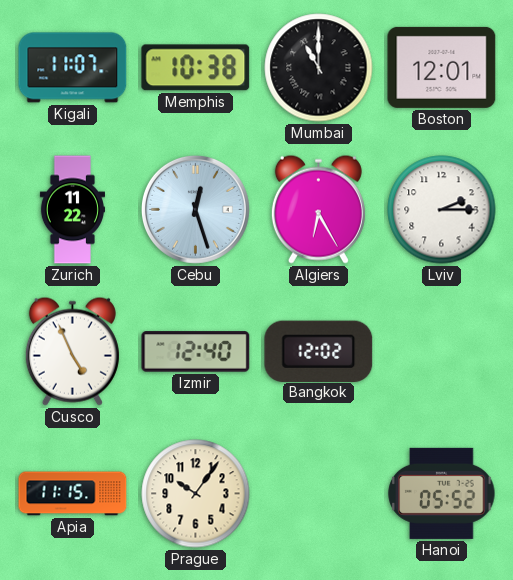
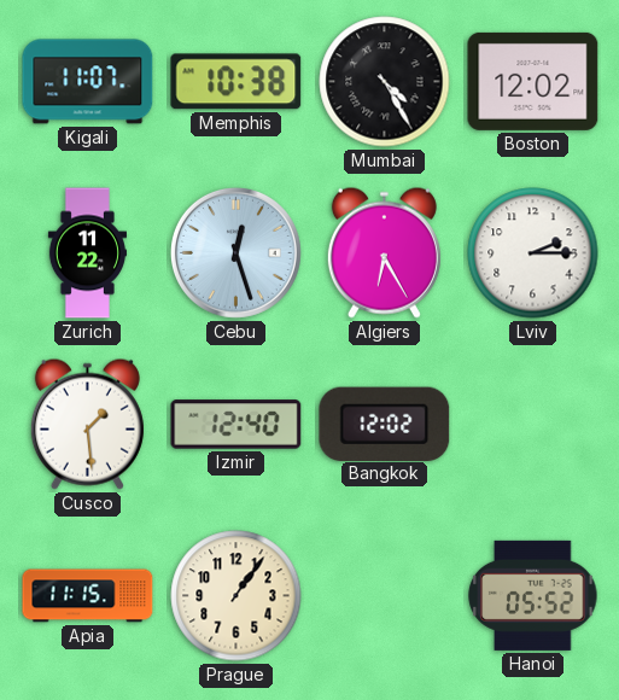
Mumbai: 11:00 -> 4:25
Boston: 12:01 -> 12:02
Cusco: 4:56 -> 1:29
Prague: 10:06 -> 1:06
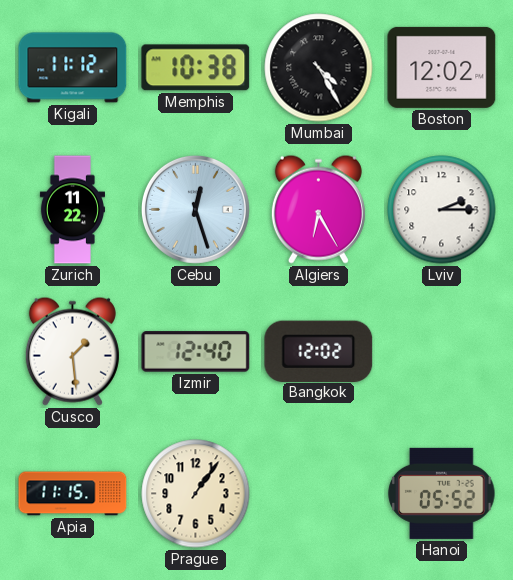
Kigali: 11:07 -> 11:12
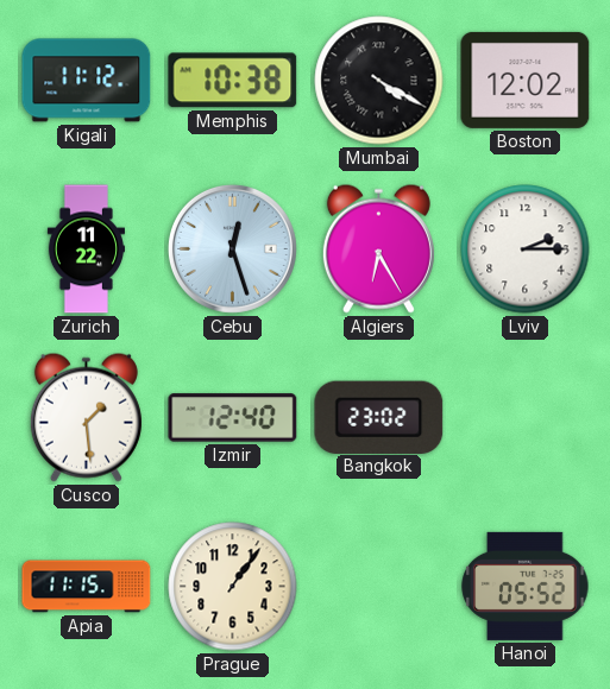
Mumbai: 4:25 -> 4:20
Bangkok: 12:02 -> 23:02
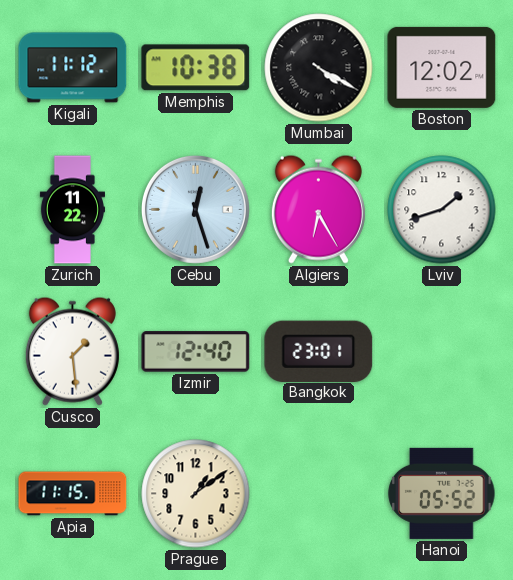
Lviv: 2:15 -> 1:42
Bangkok: 23:02 -> 23:01
Prague: 1:06 -> 1:09
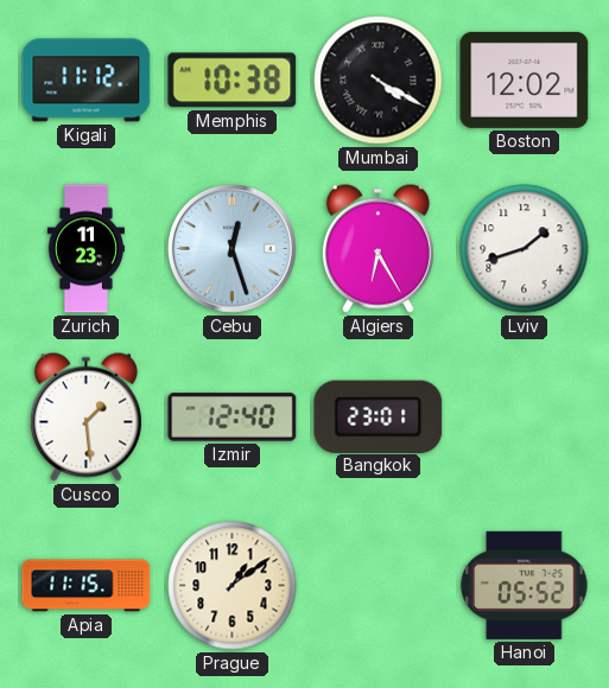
Zurich: 11:22 -> 11:23
